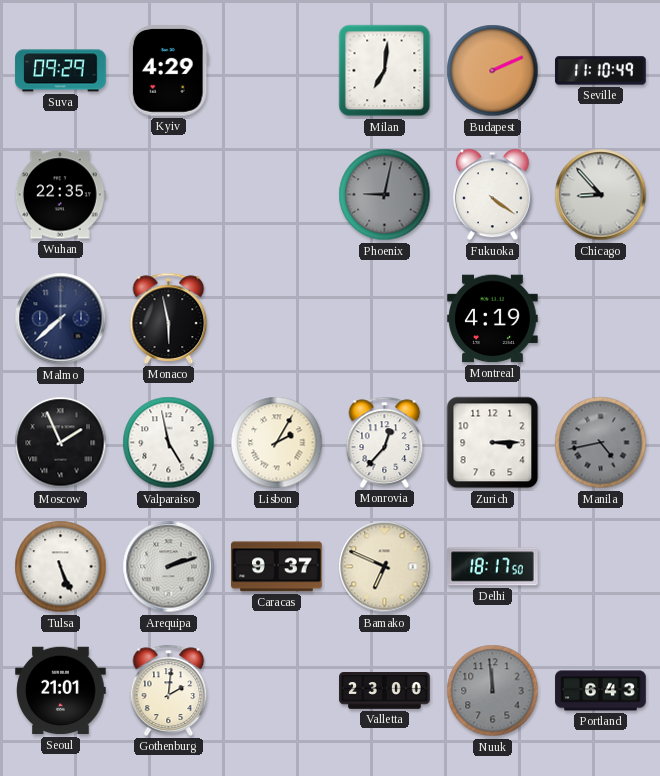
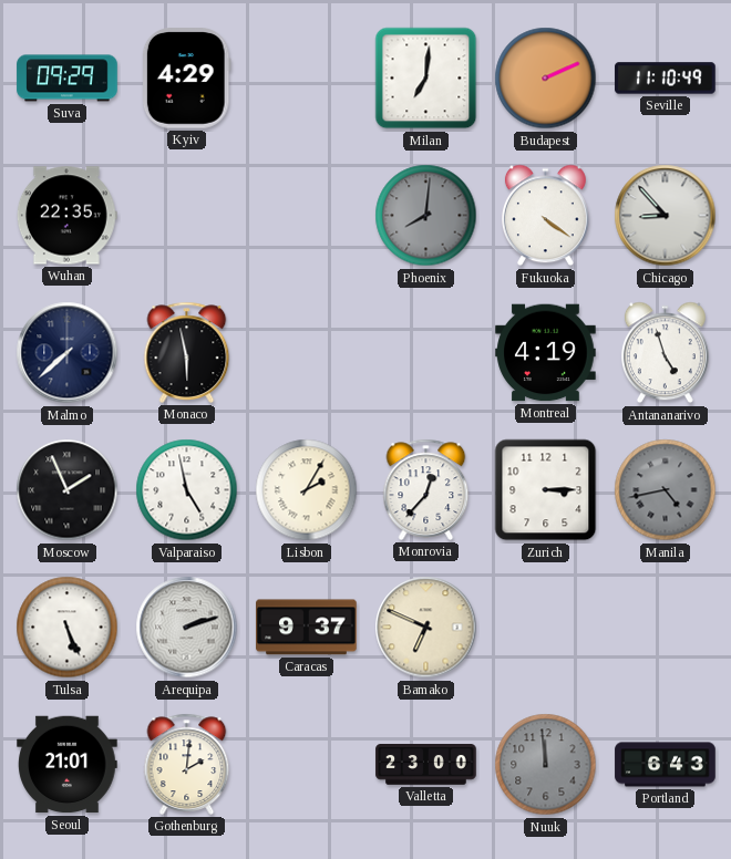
Phoenix: 9:02 -> 8:01
Antananarivo: none -> 4:57
Delhi: 18:17 -> none
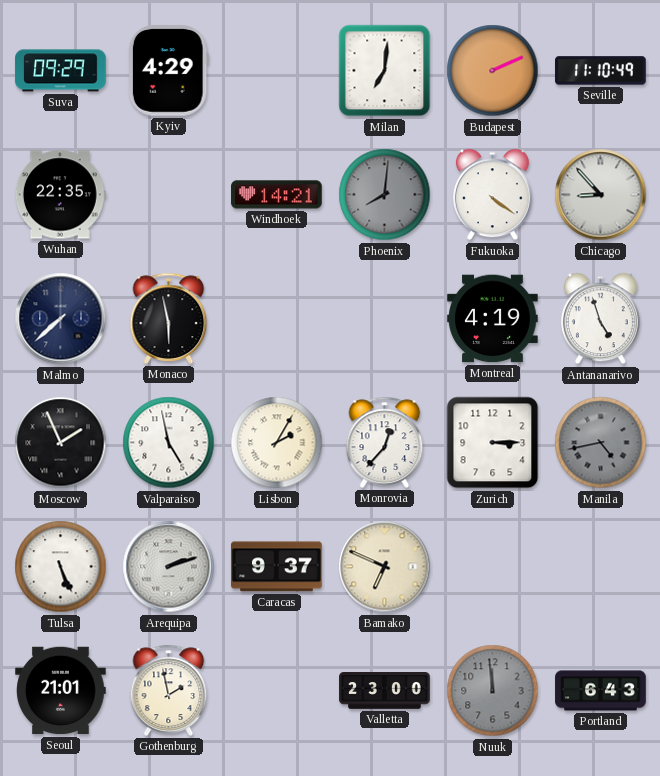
Windhoek: none -> 14:21
Gothenburg: 2:01 -> 1:58
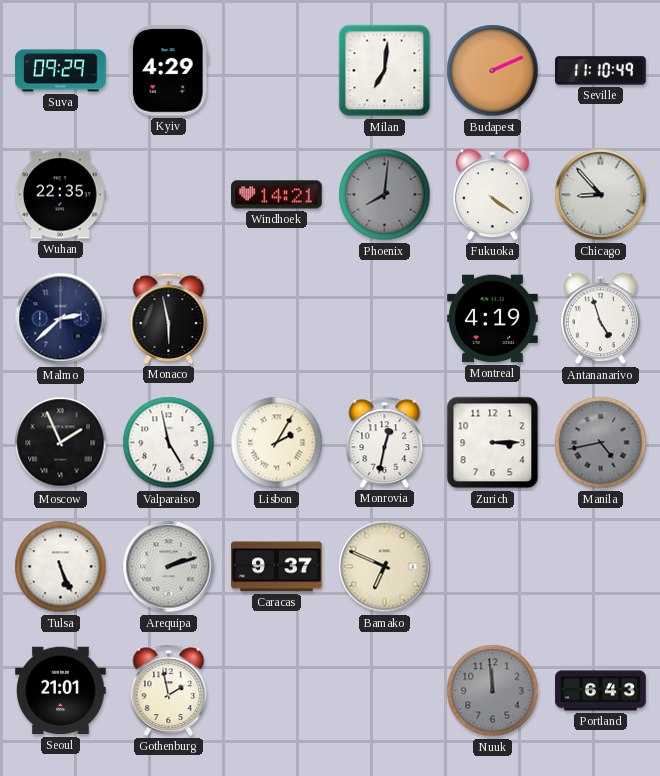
Malmo: 7:38 -> 2:38
Monrovia: 12:37 -> 12:32
Valletta: 23:00 -> none
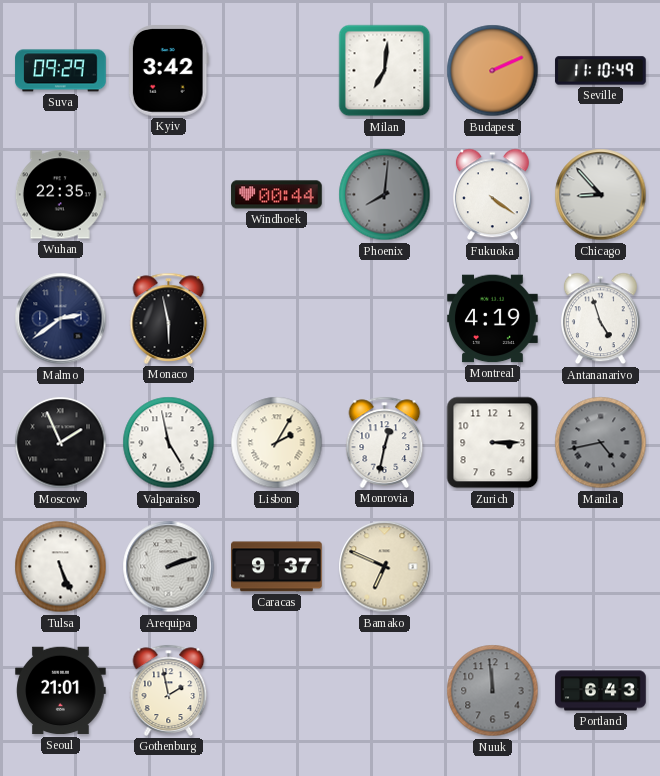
Kyiv: 4:29 -> 3:42
Windhoek: 14:21 -> 00:44
Malmo: 2:38 -> 2:39
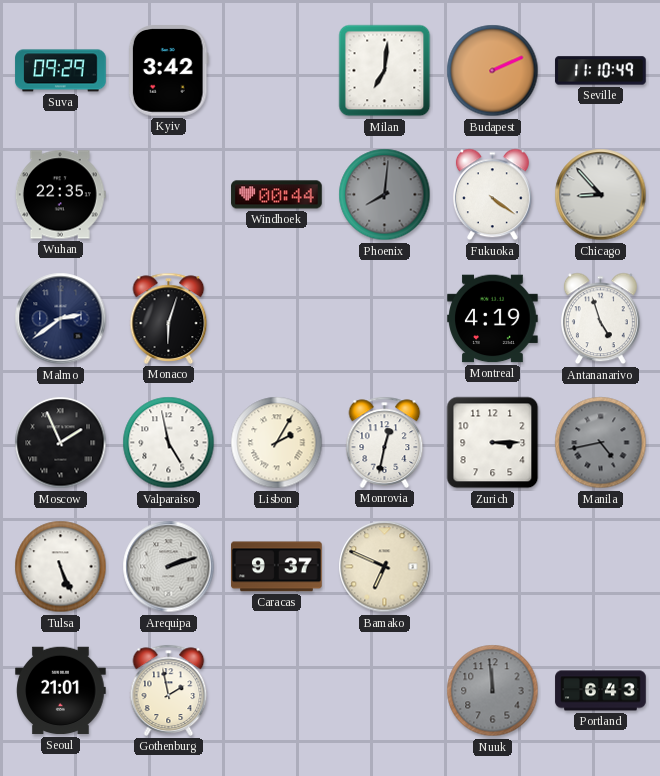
Monaco: 5:58 -> 6:03
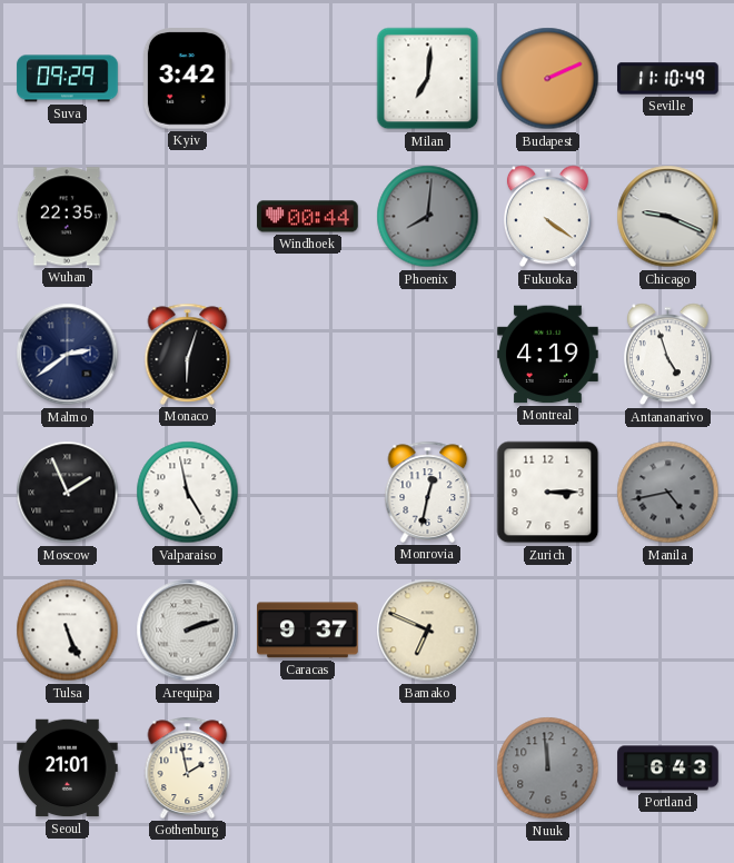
Chicago: 8:53 -> 9:19
Lisbon: 2:05 -> none
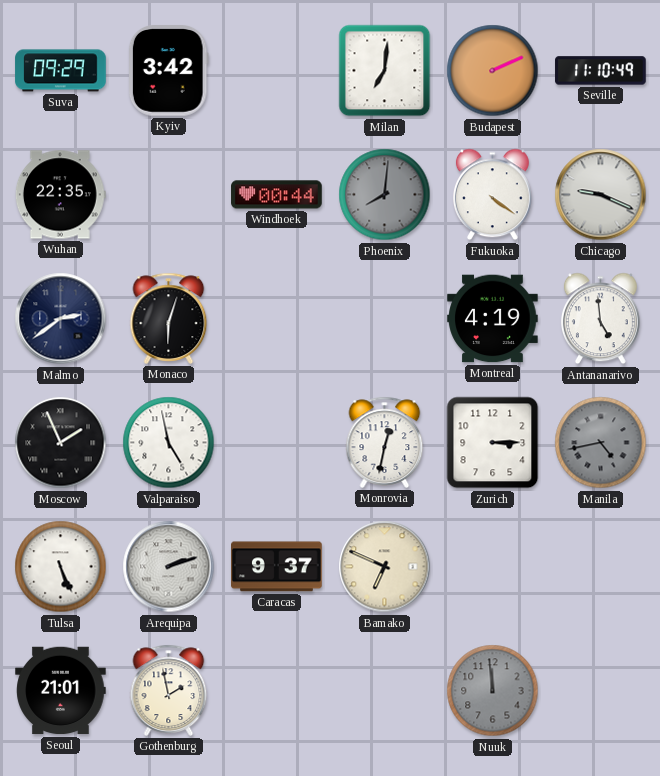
Antananarivo: 4:57 -> 4:59
Portland: 6:43 -> none
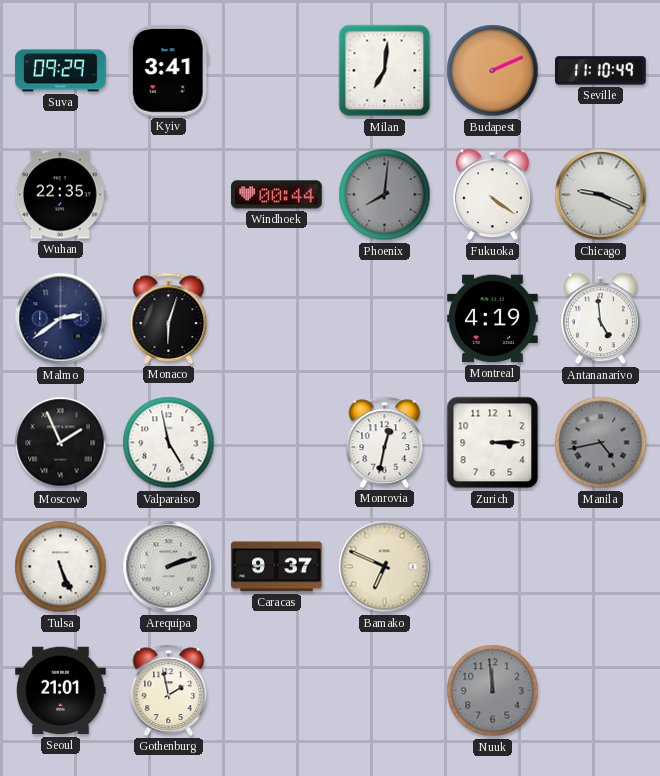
Kyiv: 3:42 -> 3:41
